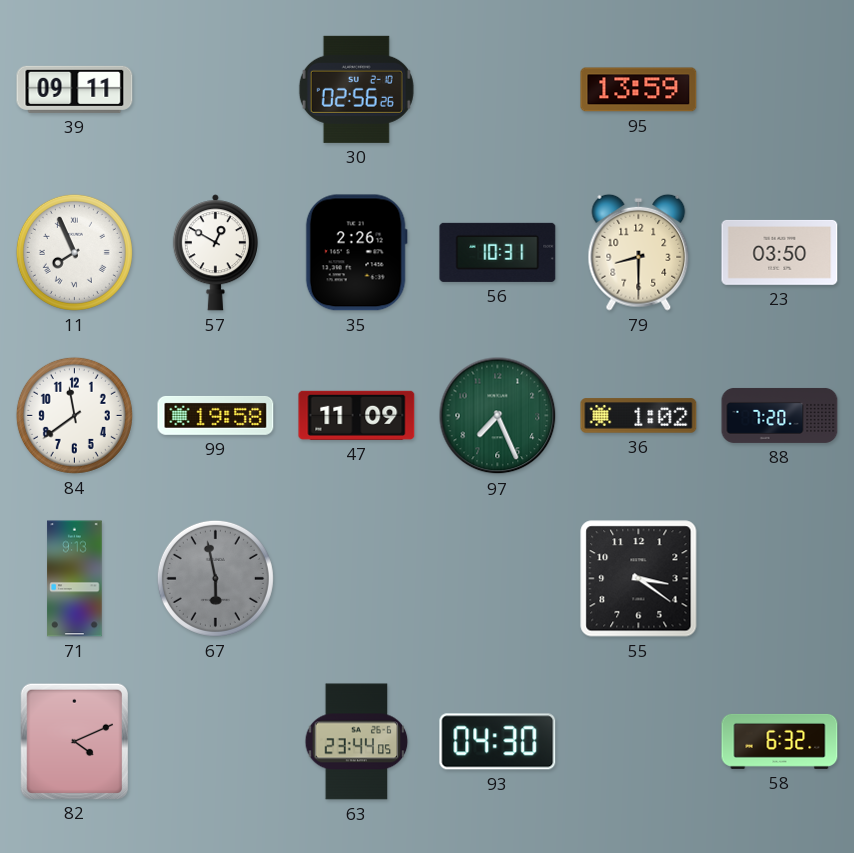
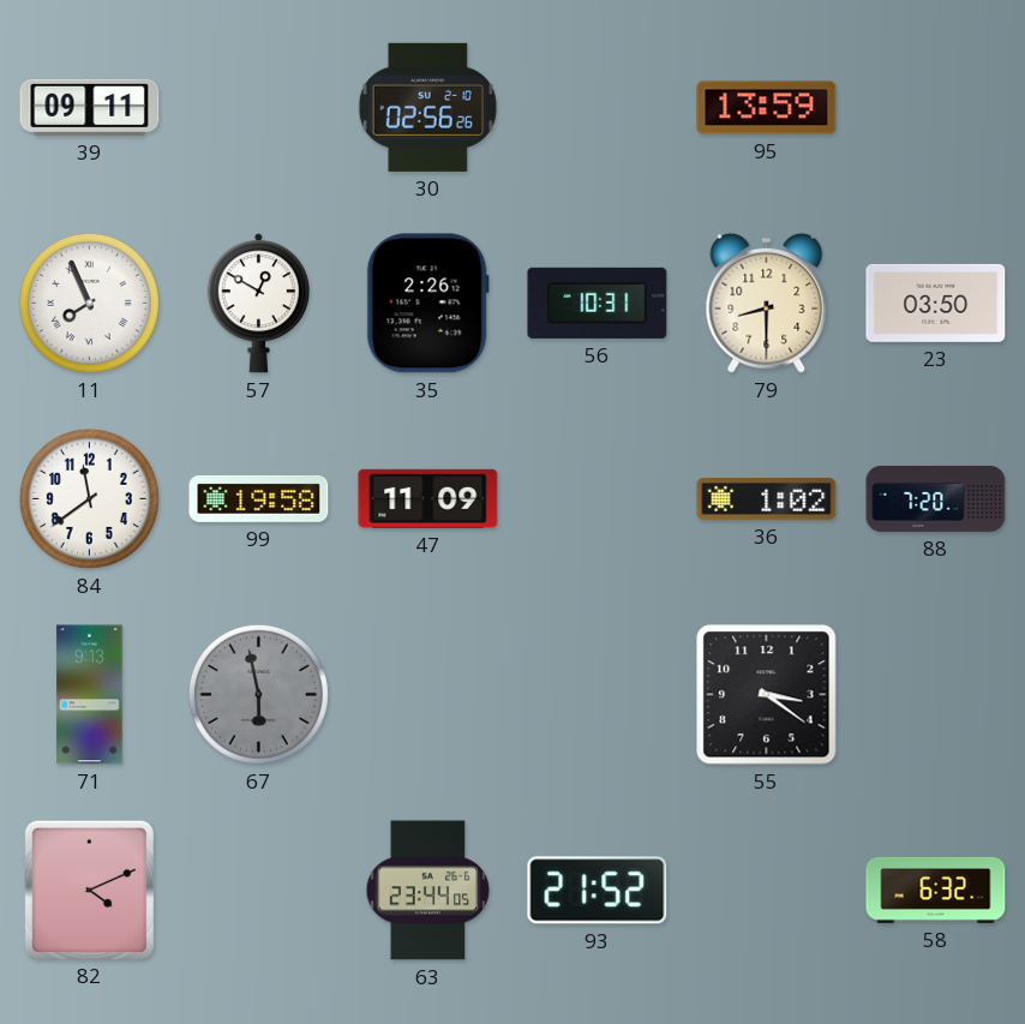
97: 7:26 -> none
93: 04:30 -> 21:52
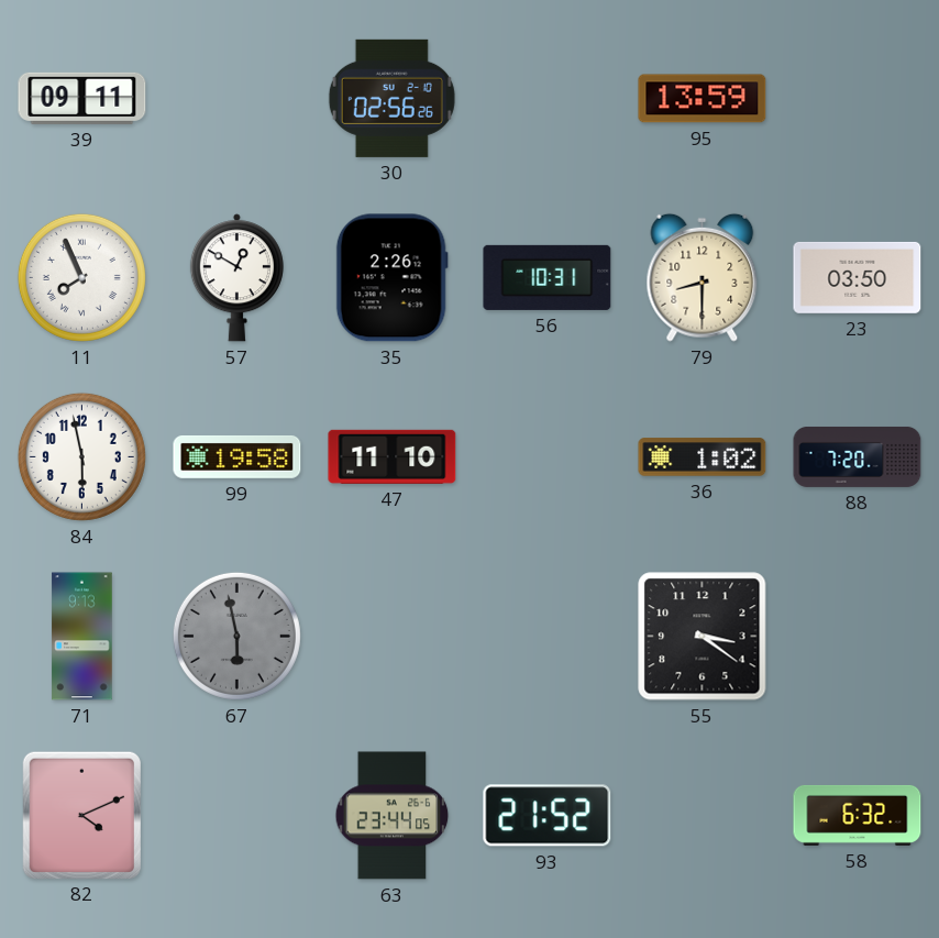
84: 11:39 -> 5:58
47: 11:09 -> 11:10
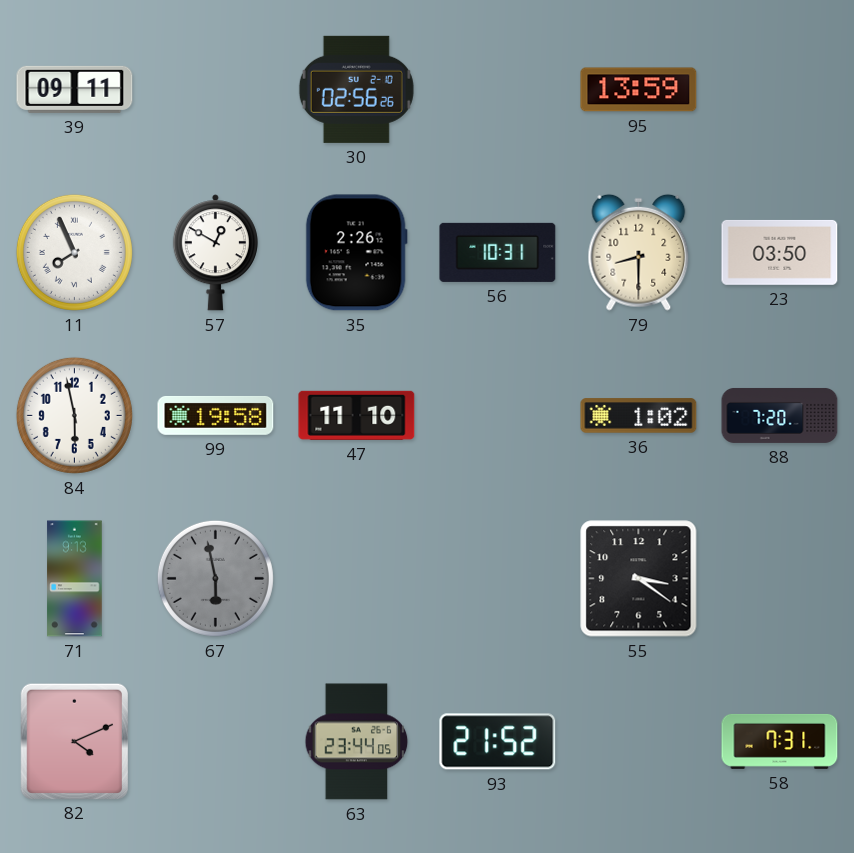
58: 6:32 -> 7:31
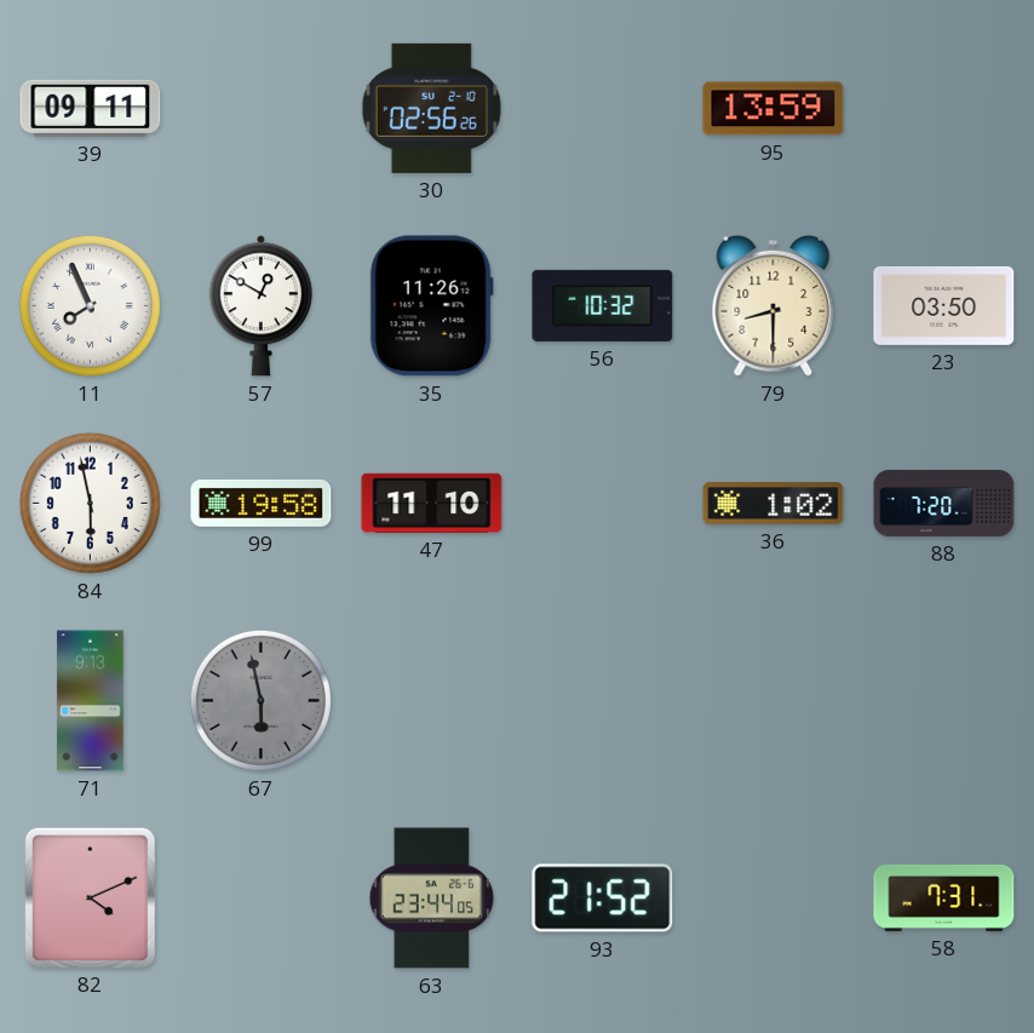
35: 2:26 -> 11:26
56: 10:31 -> 10:32
55: 3:21 -> none
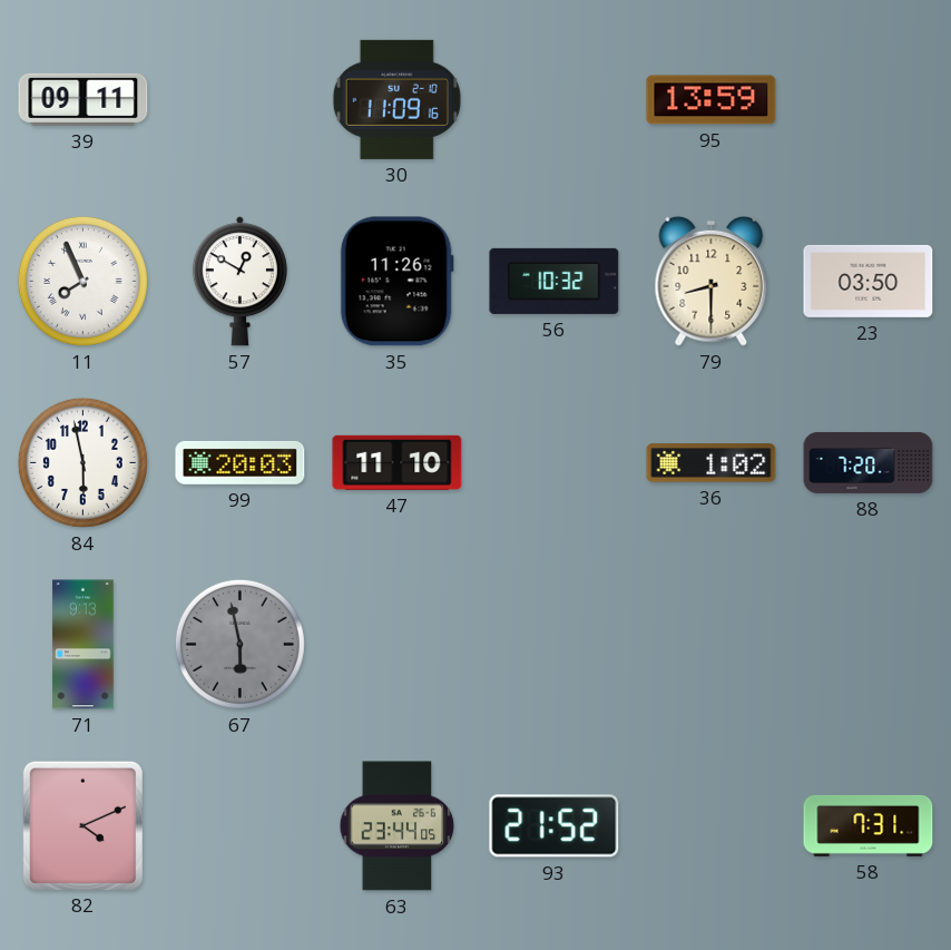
30: 02:56 -> 11:09
99: 19:58 -> 20:03
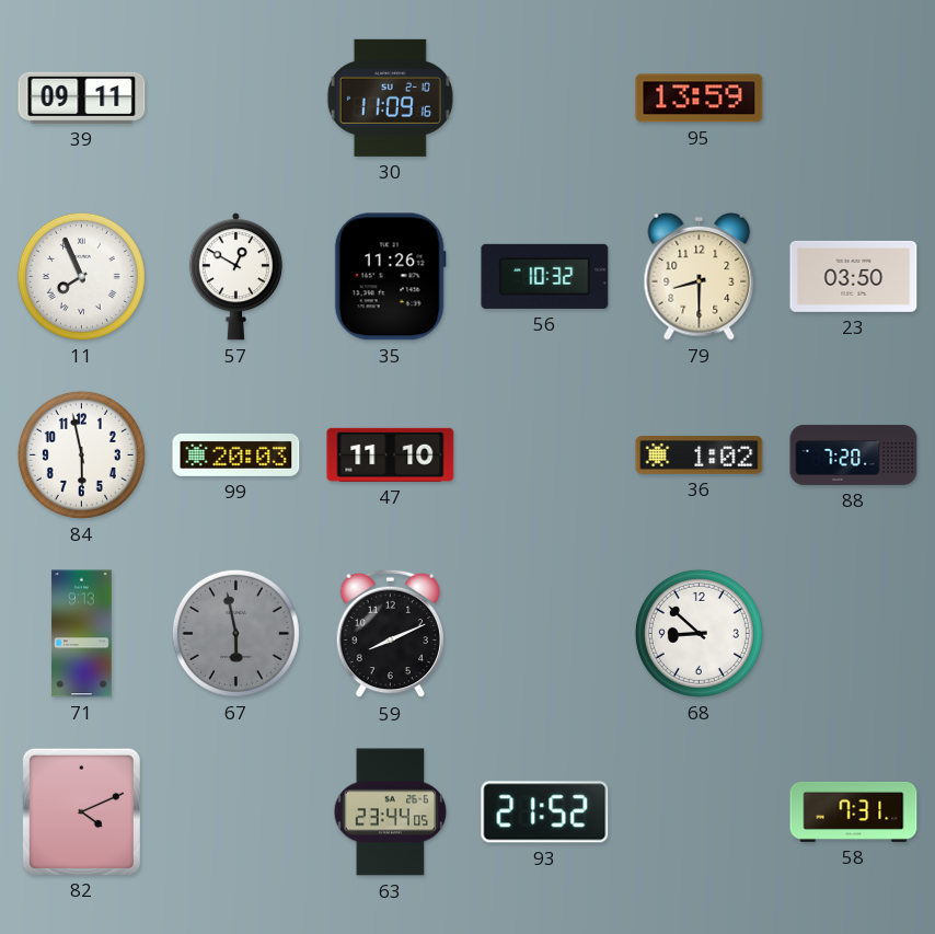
59: none -> 8:11
68: none -> 8:52
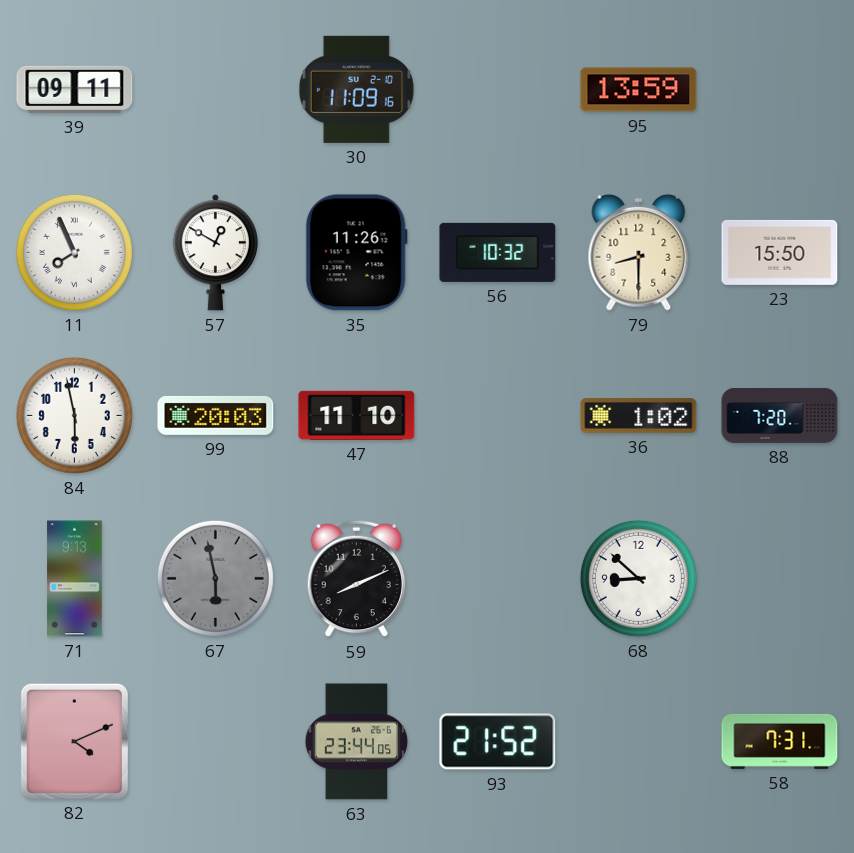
23: 03:50 -> 15:50
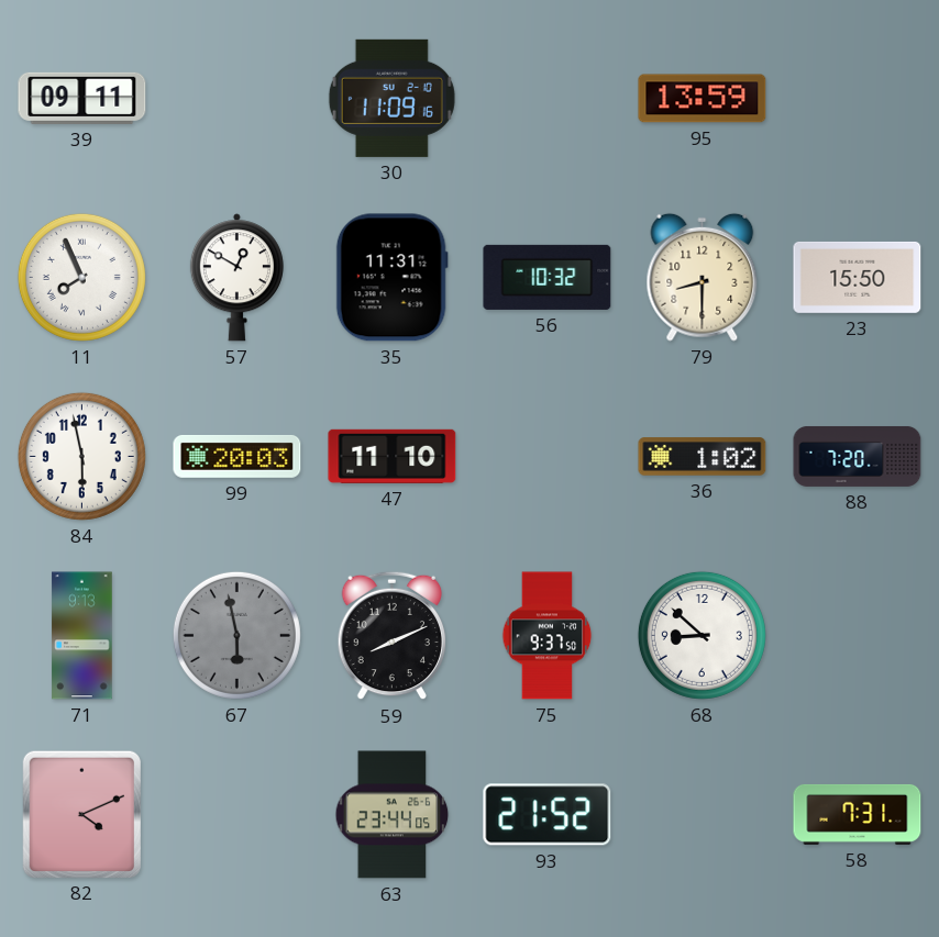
35: 11:26 -> 11:31
75: none -> 9:37
